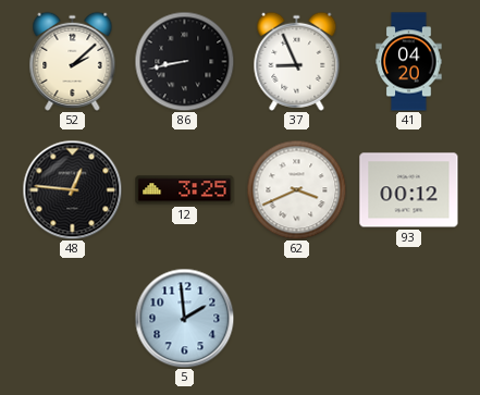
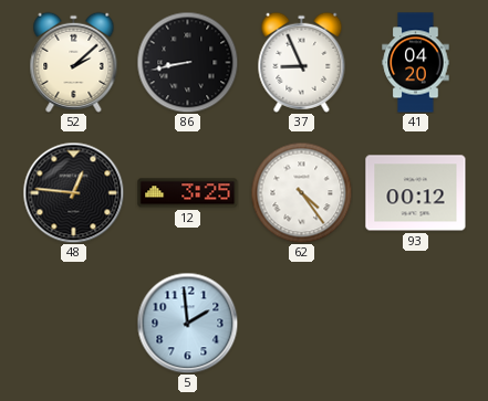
62: 3:41 -> 4:24
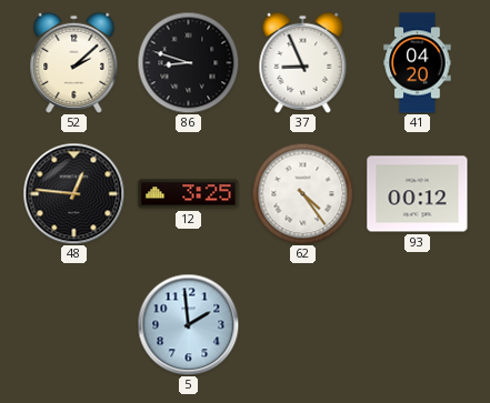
86: 8:43 -> 8:48
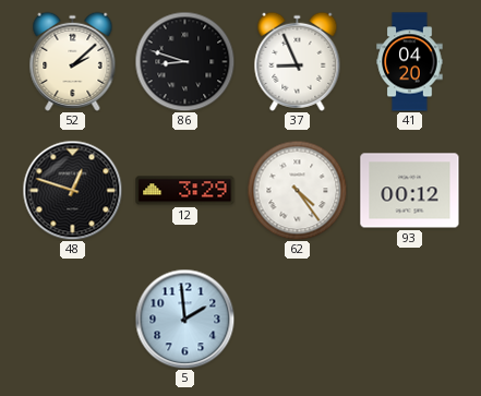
48: 12:46 -> 12:48
12: 3:25 -> 3:29
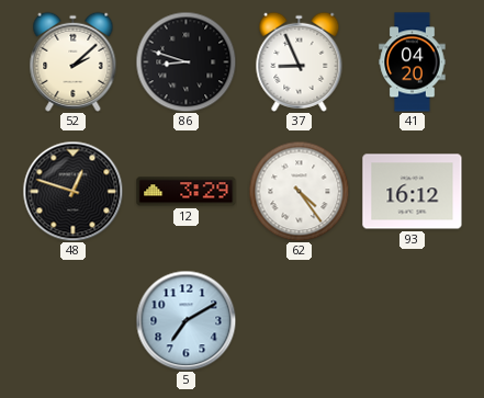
93: 00:12 -> 16:12
5: 1:59 -> 7:10
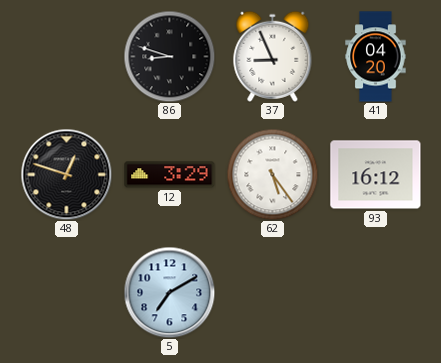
52: 2:08 -> none
62: 4:24 -> 5:24
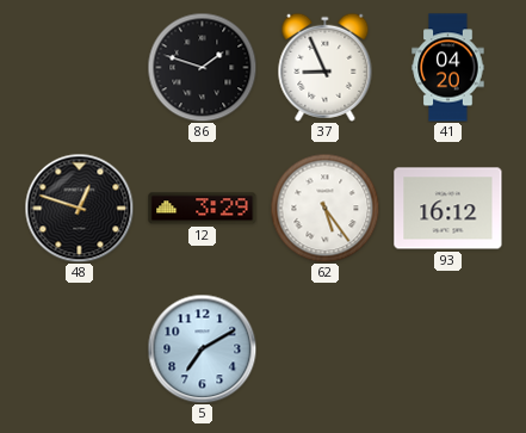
86: 8:48 -> 1:48
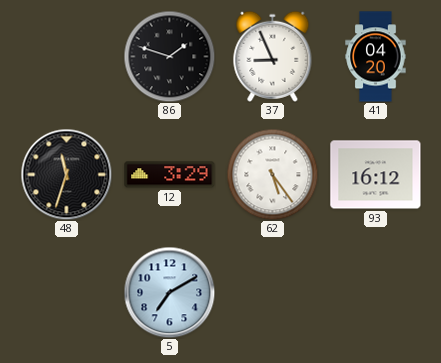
48: 12:48 -> 11:33
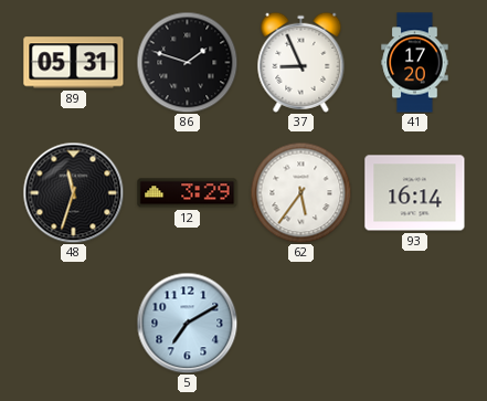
89: none -> 05:31
41: 04:20 -> 17:20
62: 5:24 -> 5:36
93: 16:12 -> 16:14
